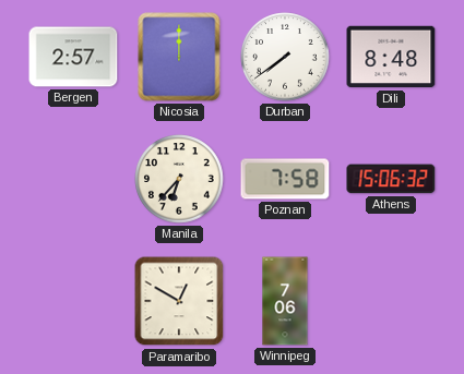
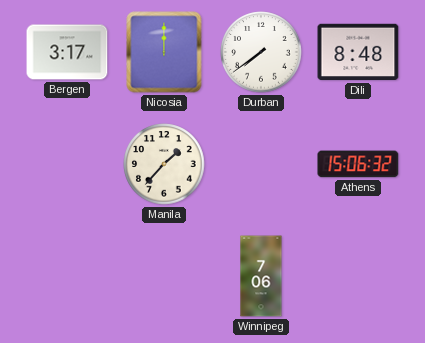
Bergen: 2:57 -> 3:17
Manila: 6:37 -> 1:37
Poznan: 7:58 -> none
Paramaribo: 12:50 -> none
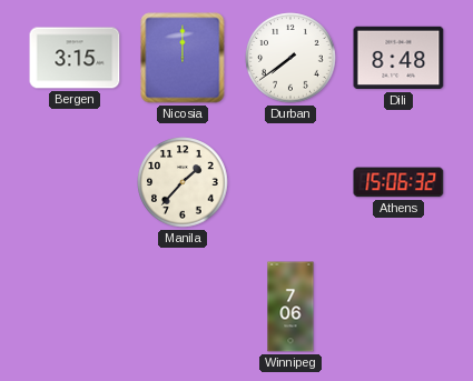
Bergen: 3:17 -> 3:15
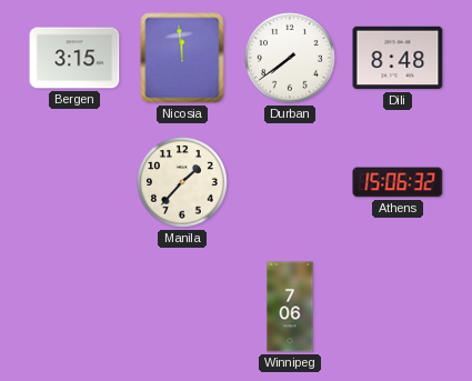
Nicosia: 12:00 -> 11:59
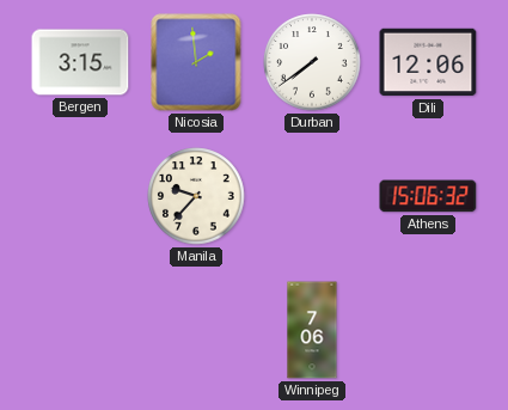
Nicosia: 11:59 -> 1:59
Dili: 8:48 -> 12:06
Manila: 1:37 -> 9:37
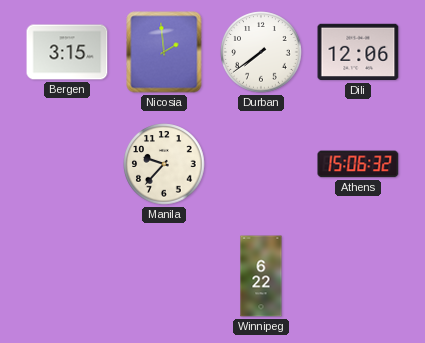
Winnipeg: 7:06 -> 6:22
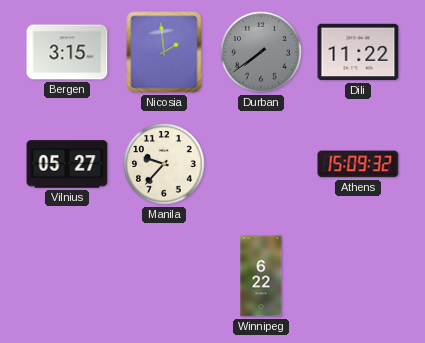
Durban dial: white -> grey
Dili: 12:06 -> 11:22
Vilnius: none -> 05:27
Athens: 15:06 -> 15:09
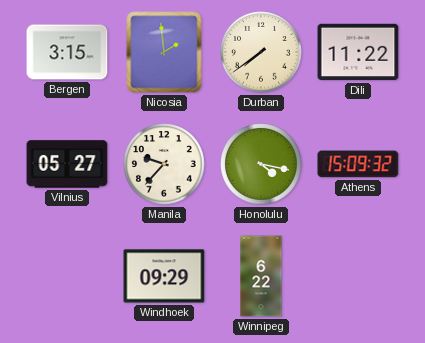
Durban dial: grey -> cream
Honolulu: none -> 4:17
Windhoek: none -> 09:29
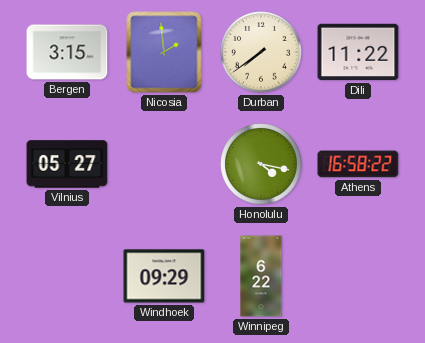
Manila: 9:37 -> none
Athens: 15:09 -> 16:58
